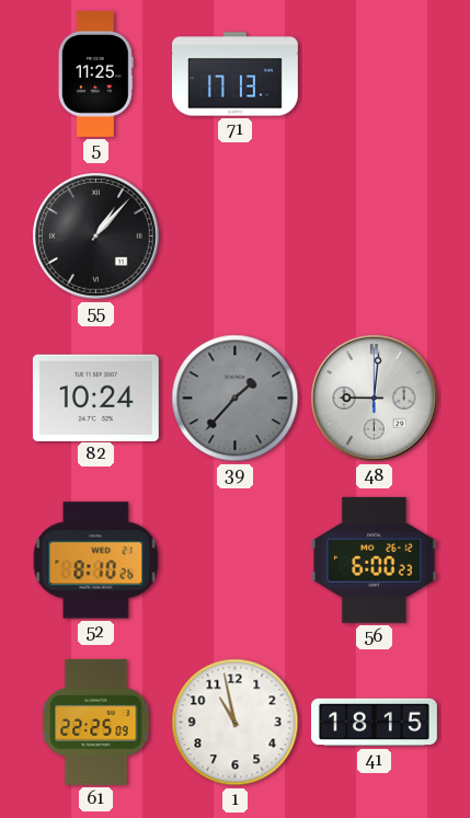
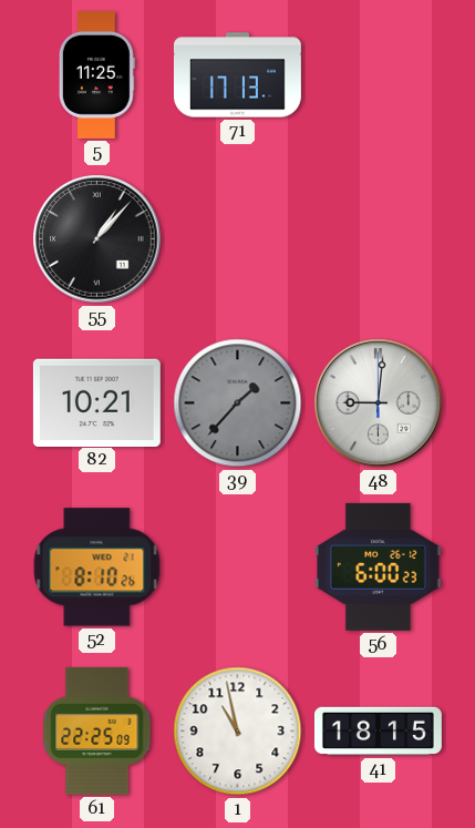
82: 10:24 -> 10:21
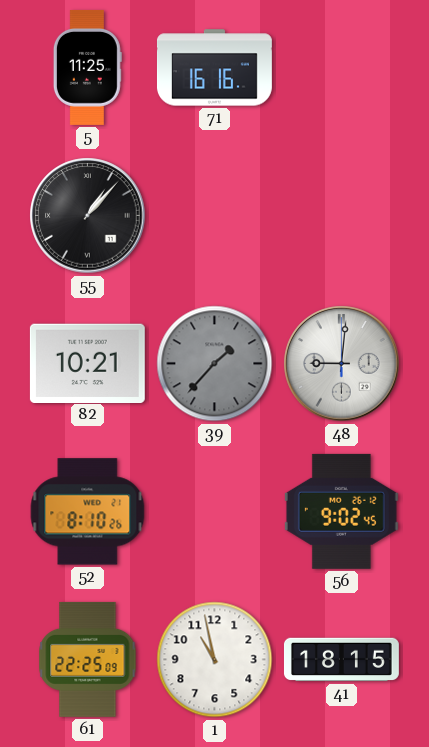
71: 17:13 -> 16:16
56: 6:00 -> 9:02
